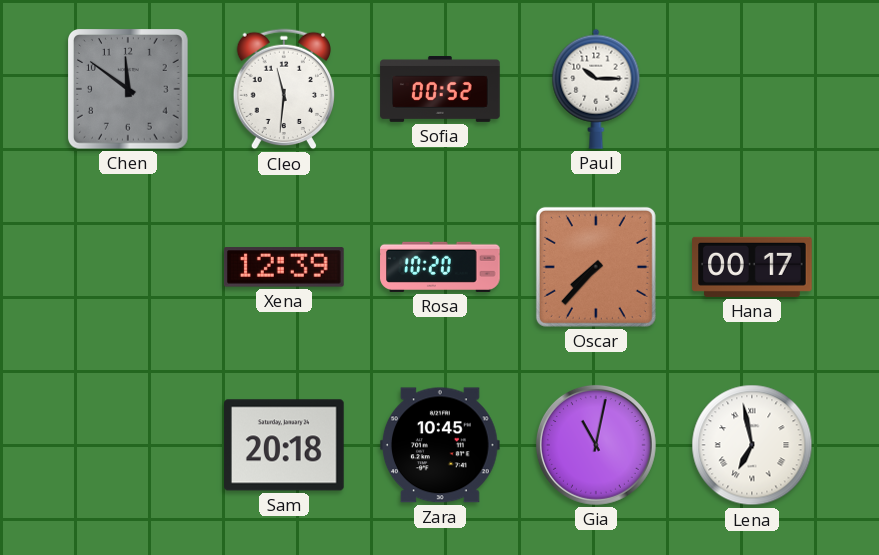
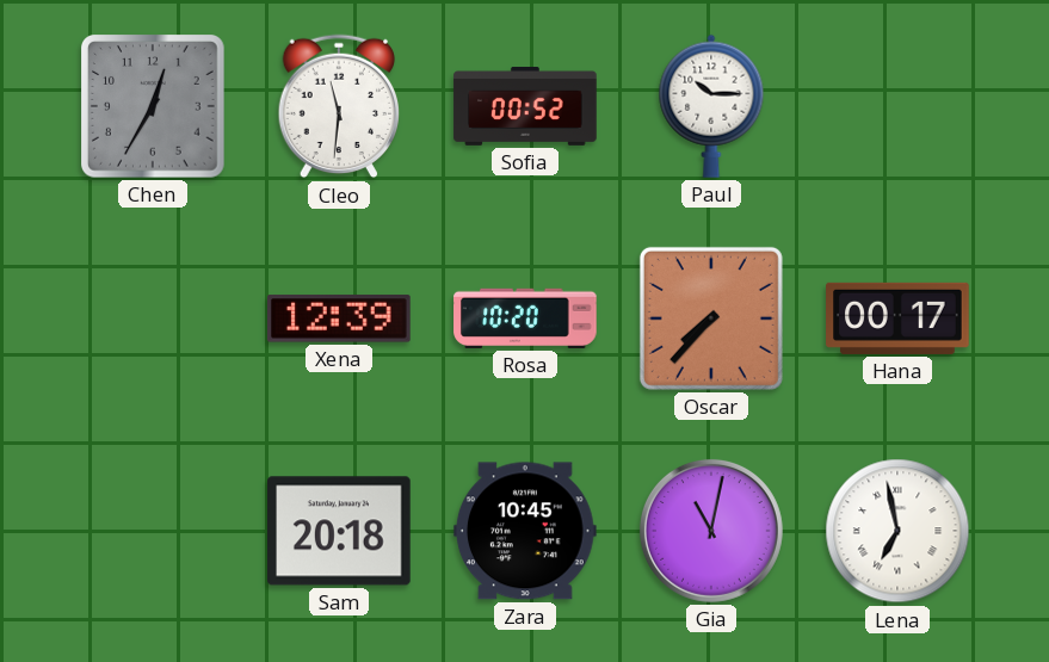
Chen: 11:51 -> 12:35
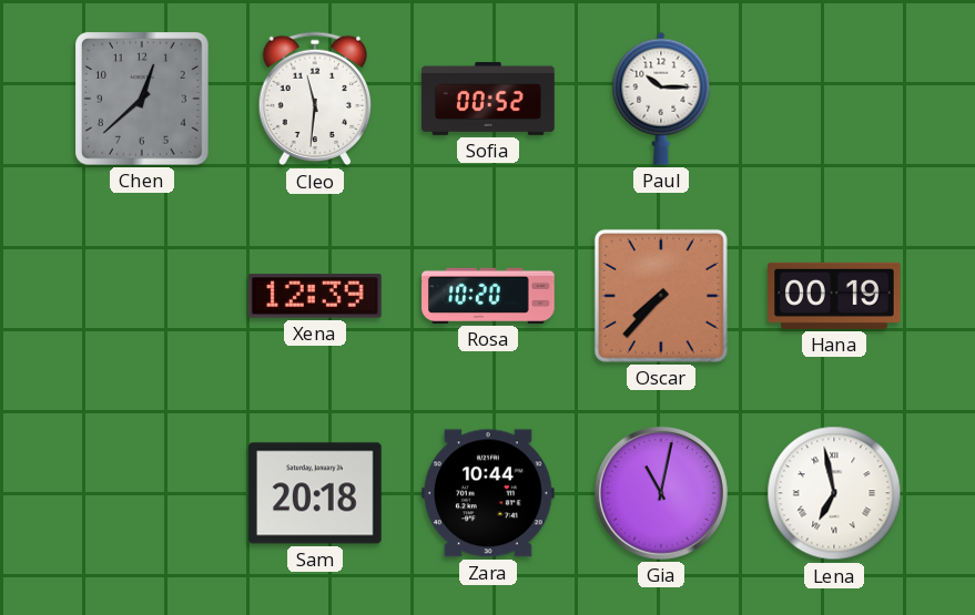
Chen: 12:35 -> 12:38
Hana: 00:17 -> 00:19
Zara: 10:45 -> 10:44
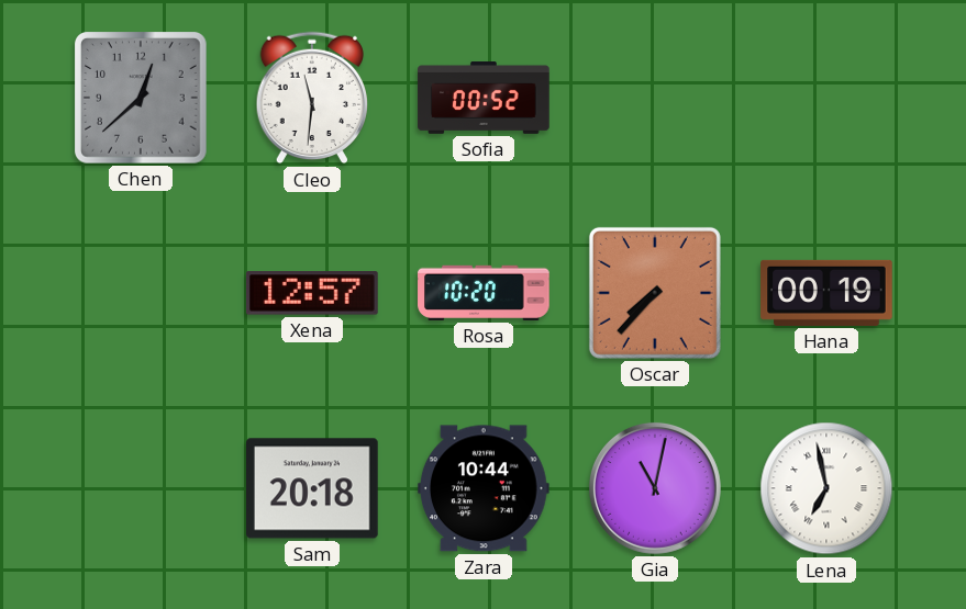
Paul: 10:15 -> none
Xena: 12:39 -> 12:57
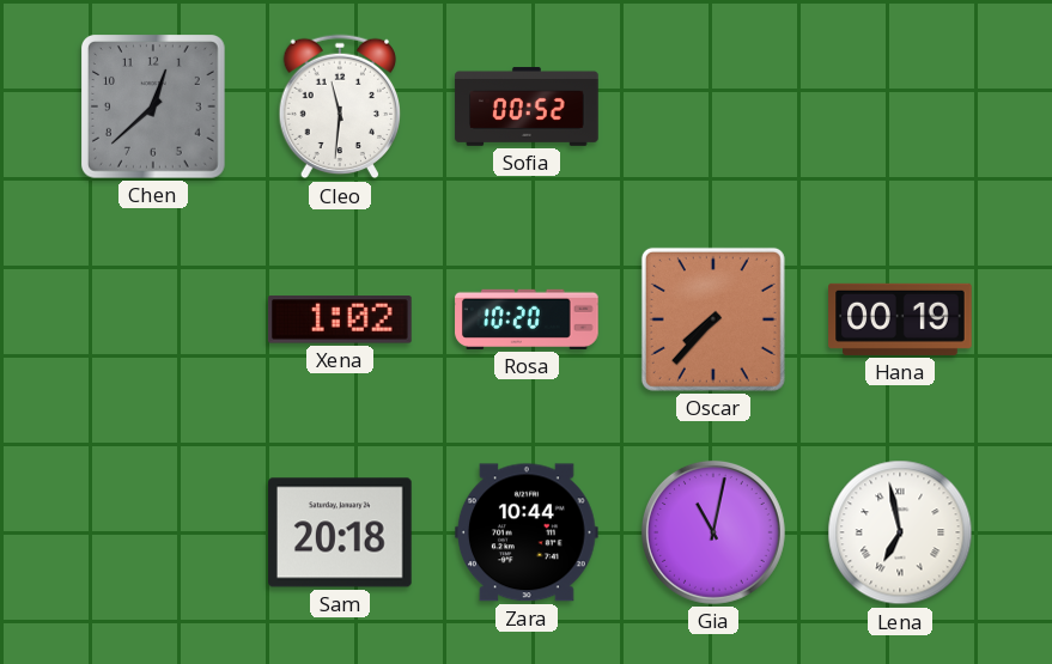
Xena: 12:57 -> 1:02
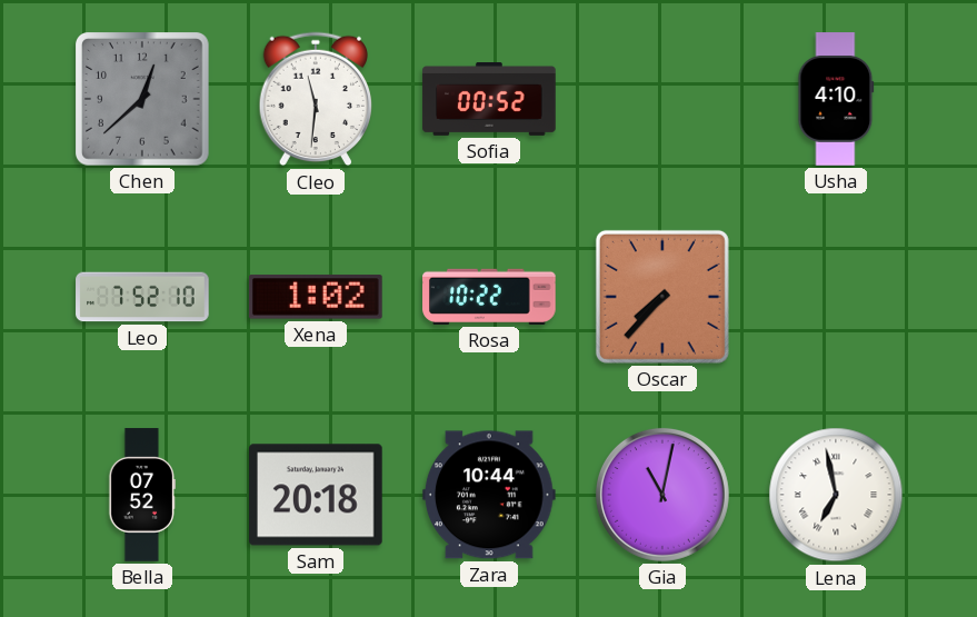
Usha: none -> 4:10
Leo: none -> 7:52
Rosa: 10:20 -> 10:22
Hana: 00:19 -> none
Bella: none -> 07:52
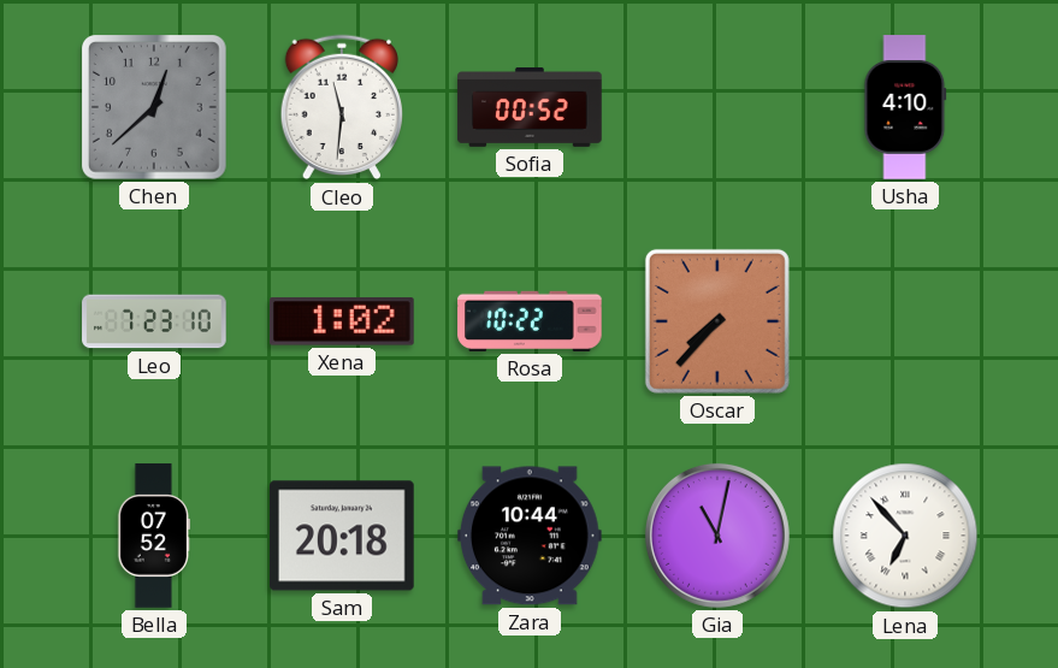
Leo: 7:52 -> 7:23
Lena: 6:58 -> 6:53
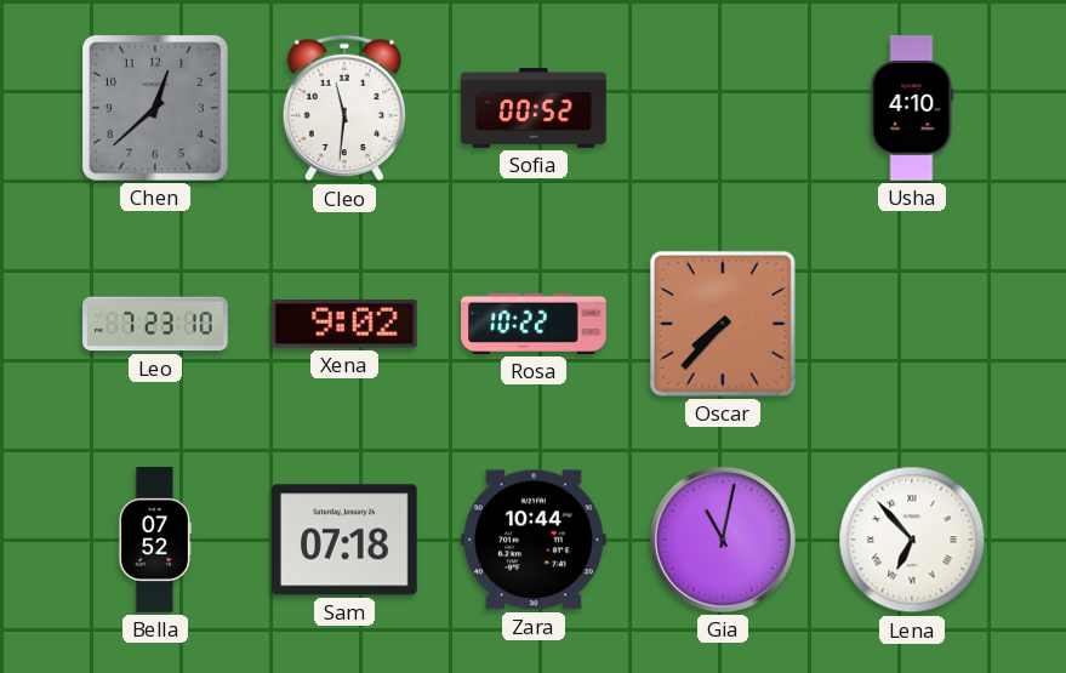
Xena: 1:02 -> 9:02
Sam: 20:18 -> 07:18
